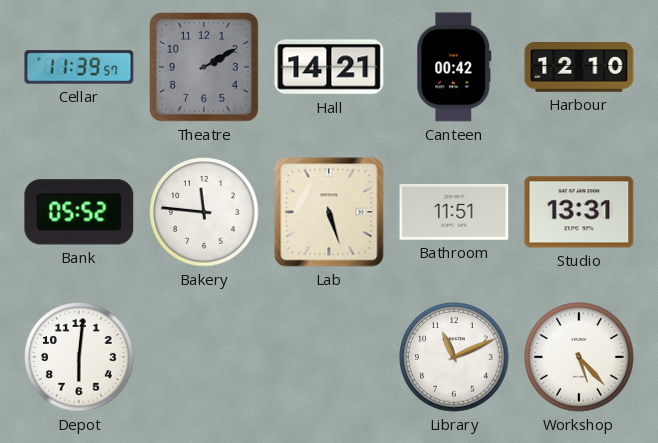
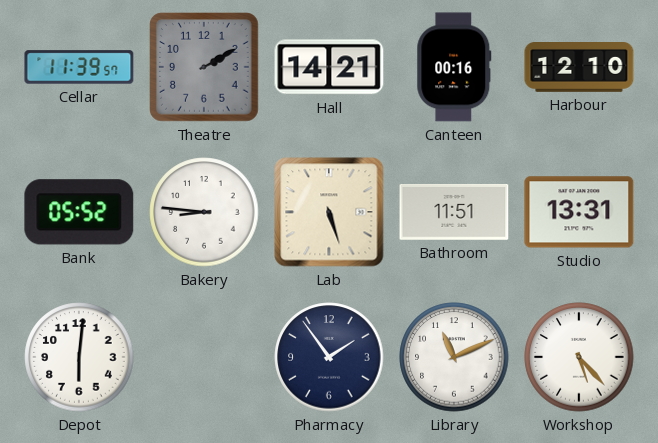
Canteen: 00:42 -> 00:16
Bakery: 11:46 -> 8:46
Pharmacy: none -> 1:54
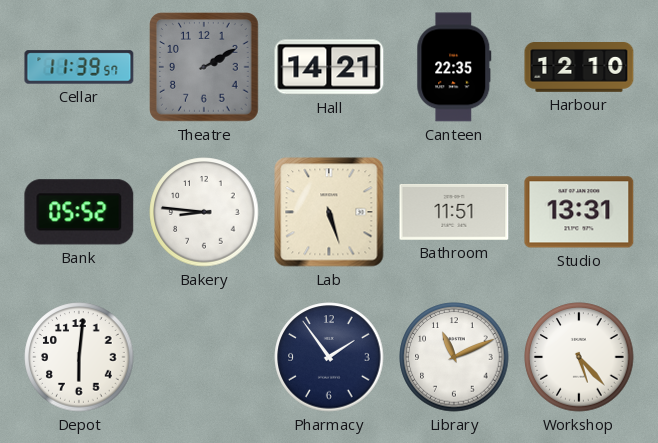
Canteen: 00:16 -> 22:35
